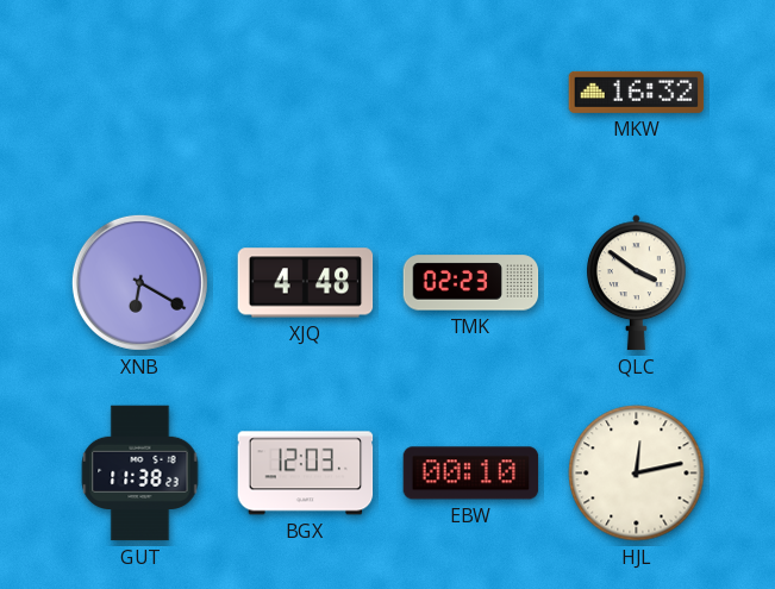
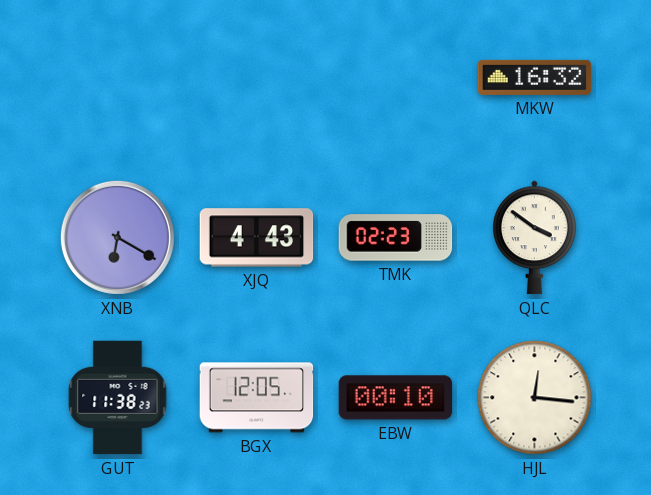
XJQ: 4:48 -> 4:43
BGX: 12:03 -> 12:05
HJL: 12:13 -> 12:16
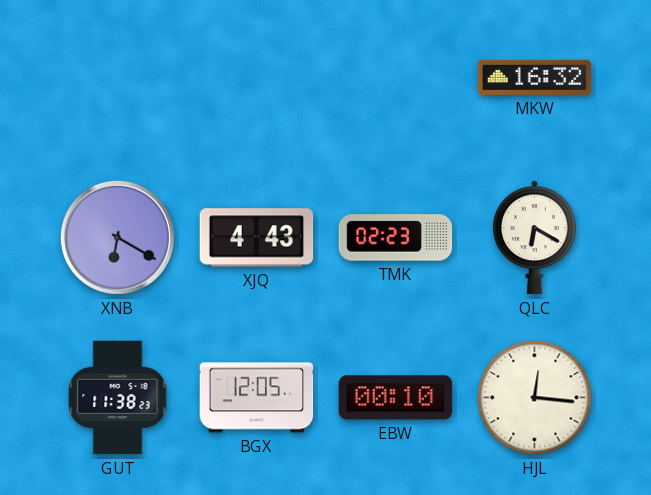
QLC: 3:51 -> 6:20
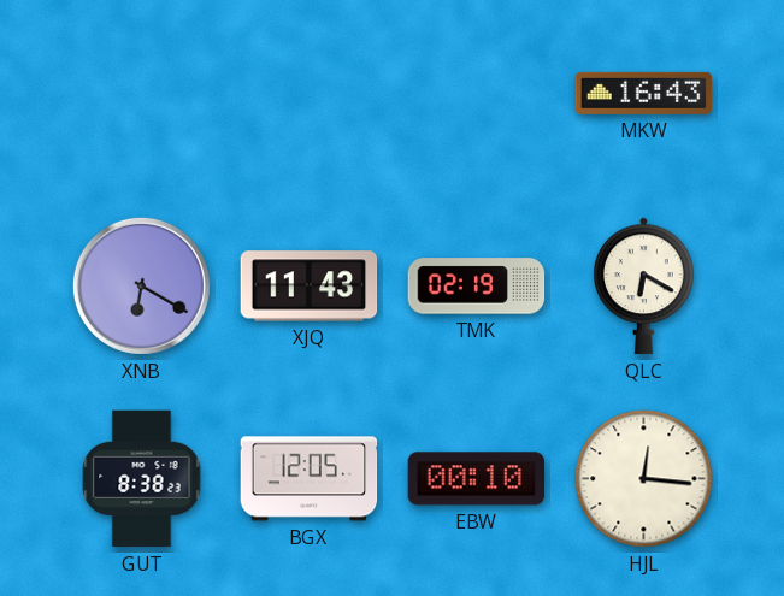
MKW: 16:32 -> 16:43
XJQ: 4:43 -> 11:43
TMK: 02:23 -> 02:19
GUT: 11:38 -> 8:38
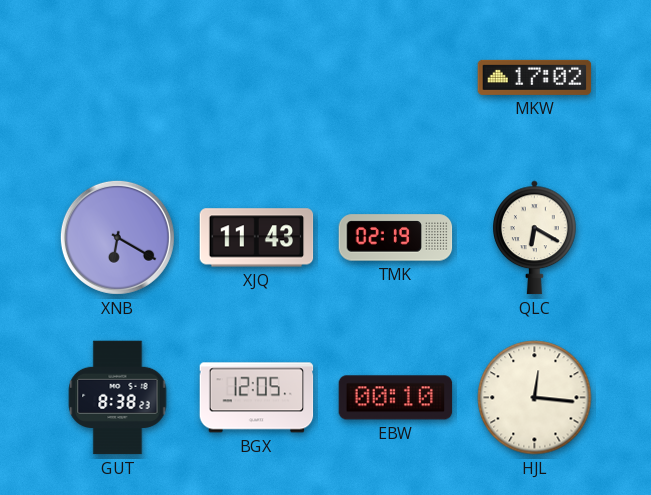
MKW: 16:43 -> 17:02
